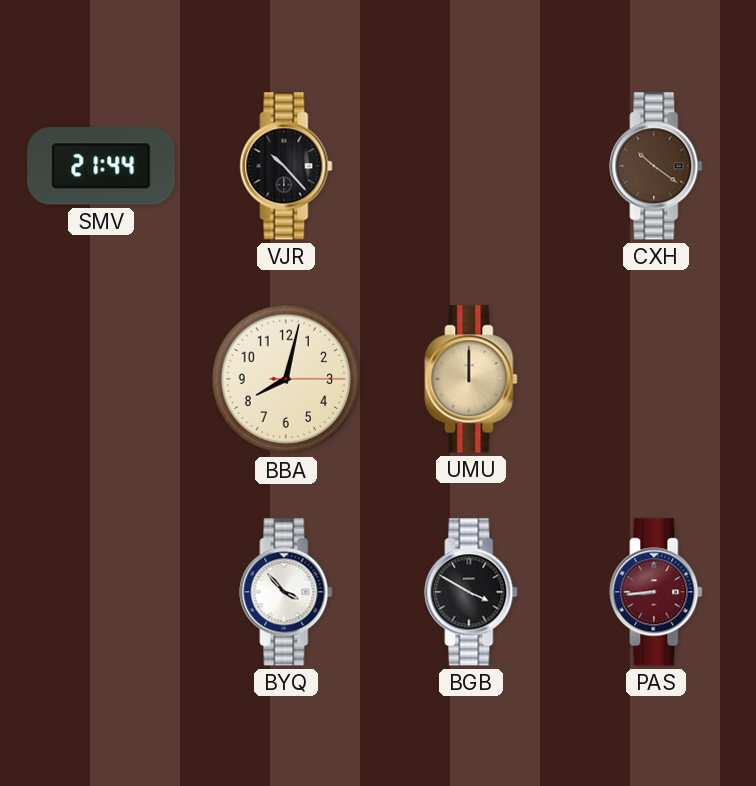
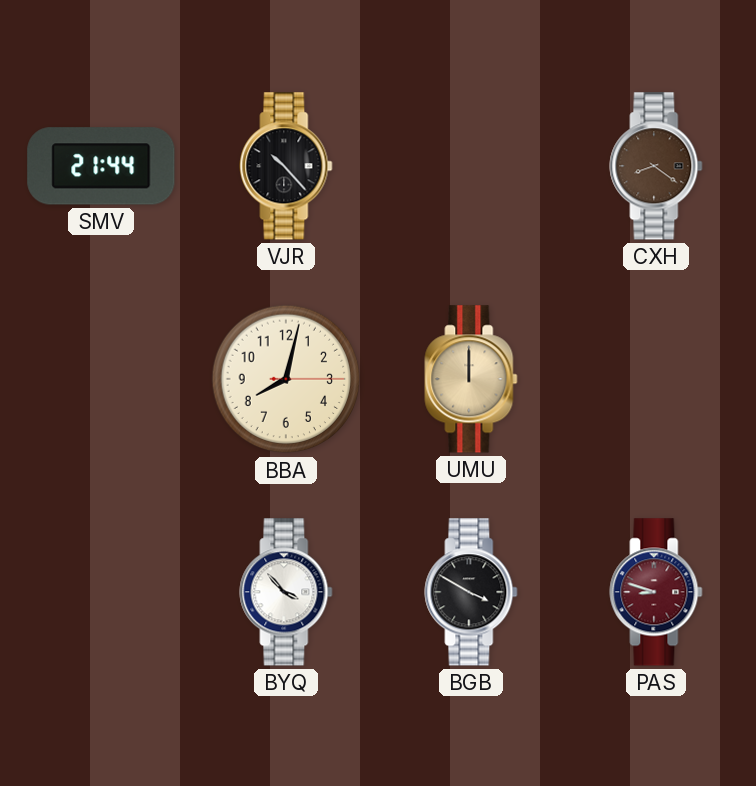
CXH: 10:21 -> 8:21
PAS: 8:44 -> 8:48
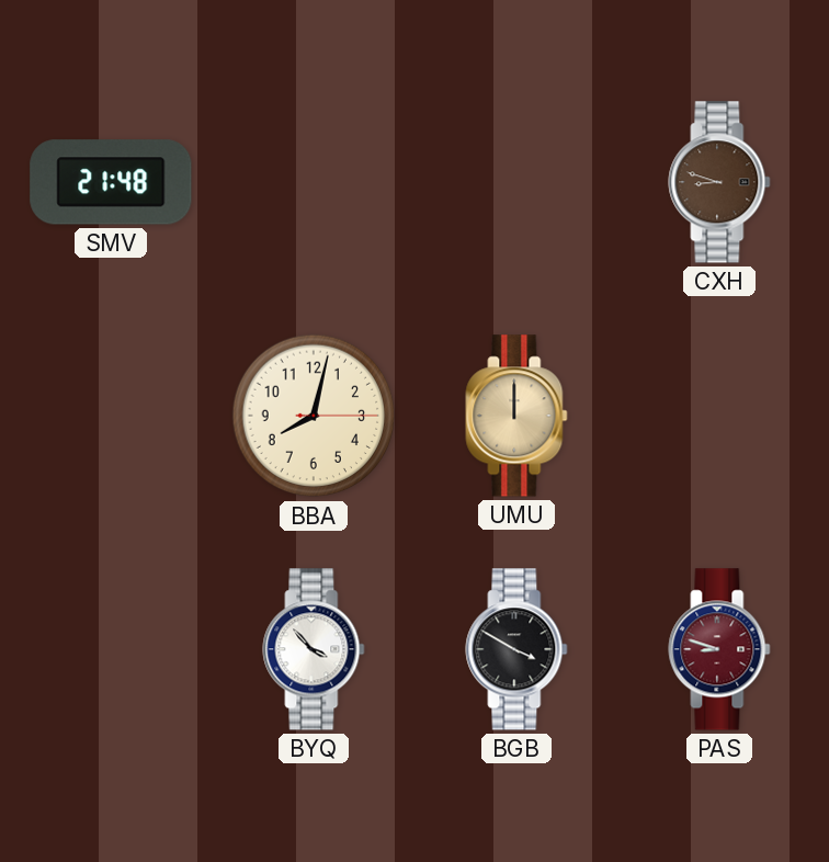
SMV: 21:44 -> 21:48
VJR: 10:23 -> none
CXH: 8:21 -> 8:48
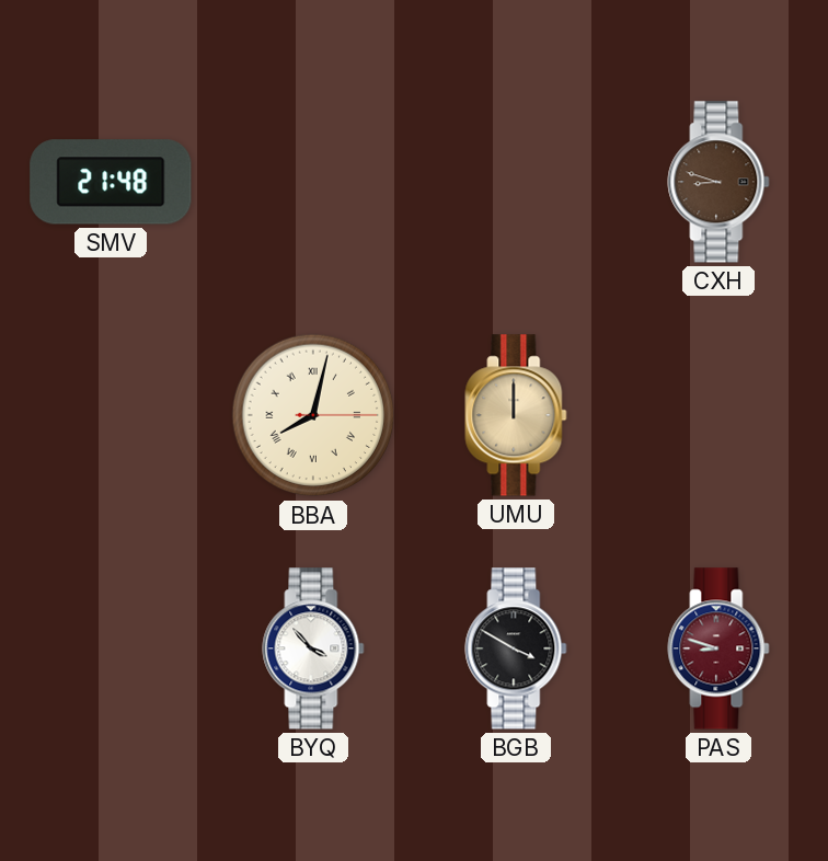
BBA numerals: Arabic -> Roman
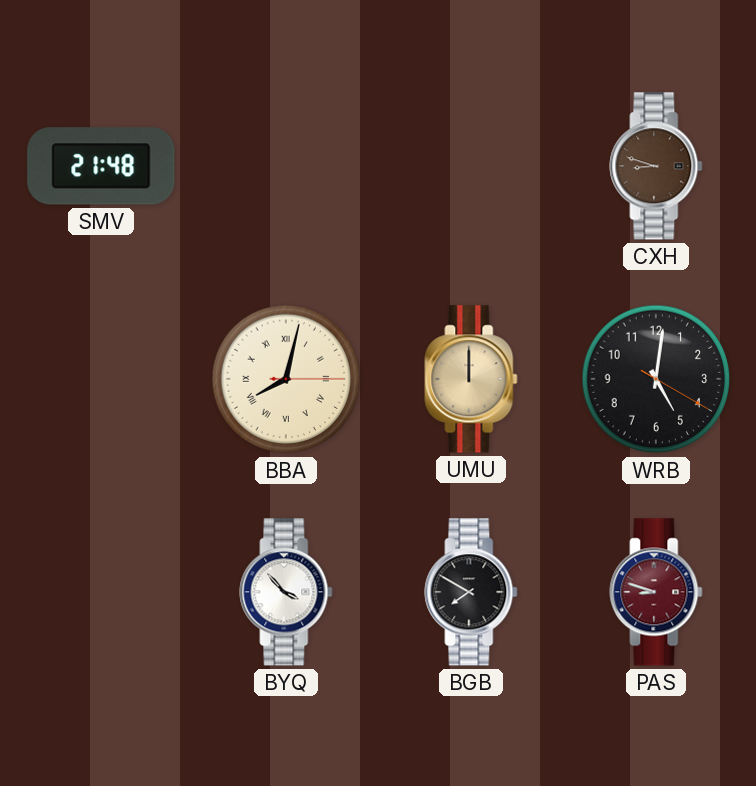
WRB: none -> 5:01
BGB: 3:50 -> 7:50
